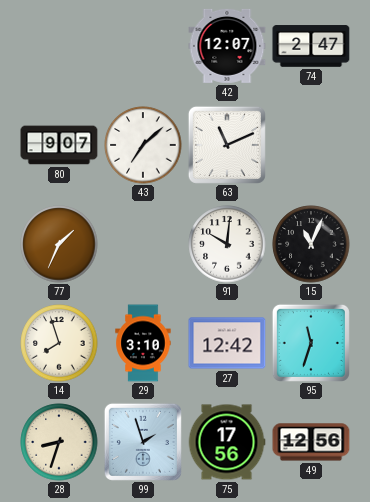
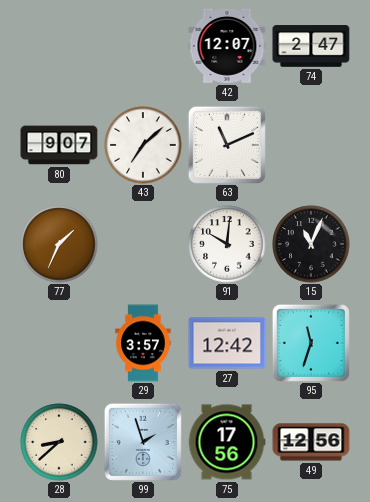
14: 7:57 -> none
29: 3:10 -> 3:57
28: 8:33 -> 8:38
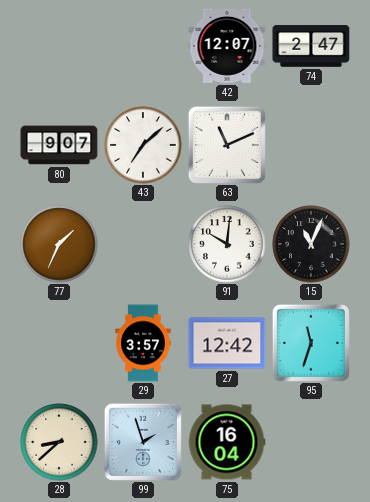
75: 17:56 -> 16:04
49: 12:56 -> none
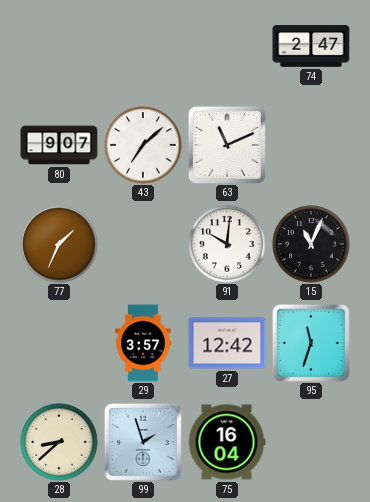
42: 12:07 -> none
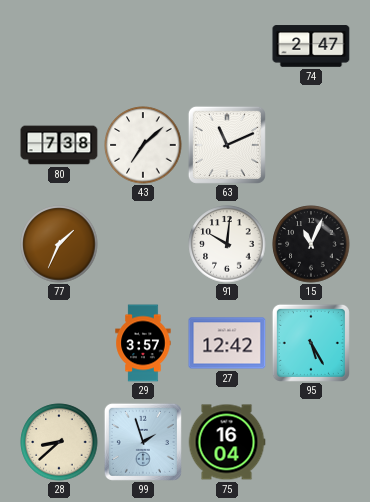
80: 9:07 -> 7:38
95: 11:33 -> 5:25
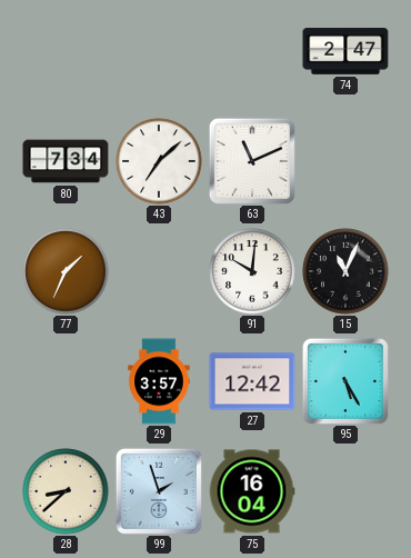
80: 7:38 -> 7:34
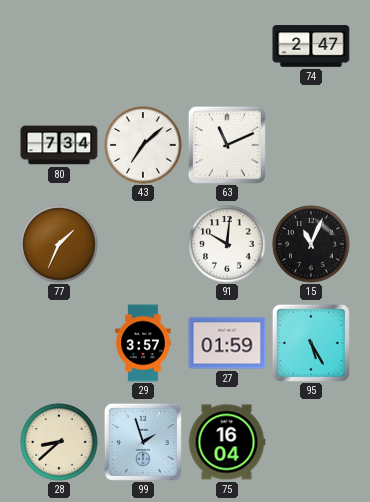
27: 12:42 -> 01:59
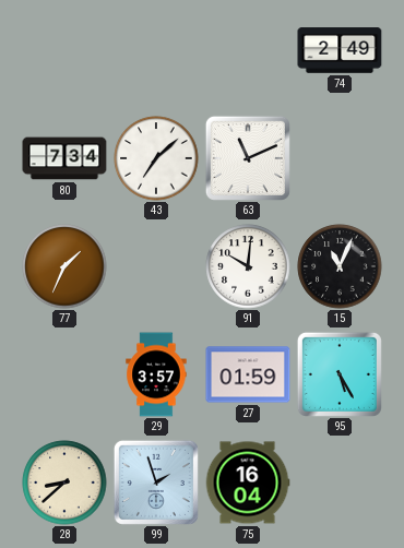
74: 2:47 -> 2:49
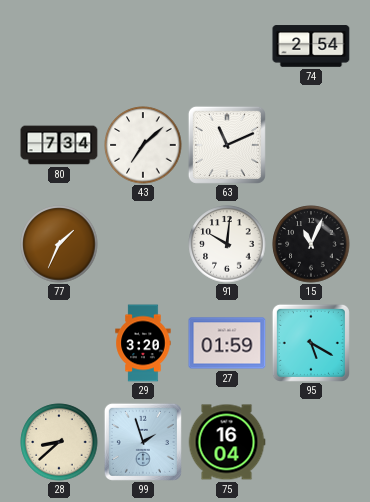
74: 2:49 -> 2:54
29: 3:57 -> 3:20
95: 5:25 -> 5:20
